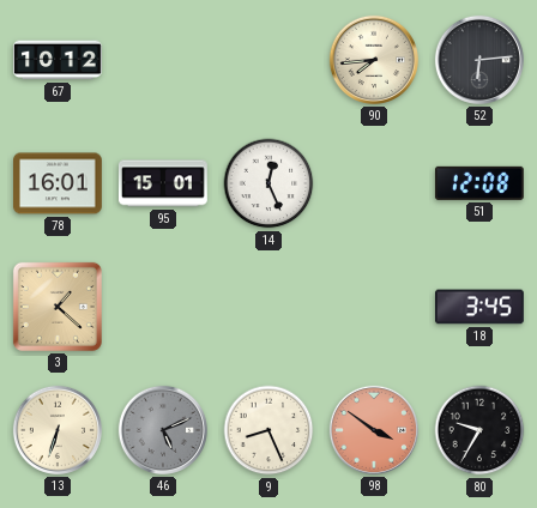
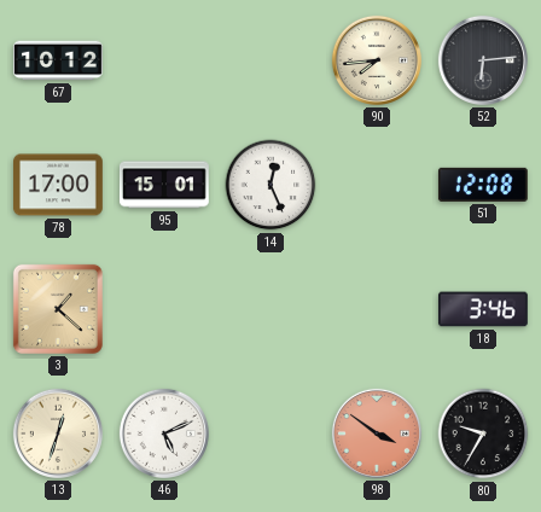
78: 16:01 -> 17:00
18: 3:45 -> 3:46
13: 6:33 -> 12:33
46 dial: grey -> white
9: 8:26 -> none
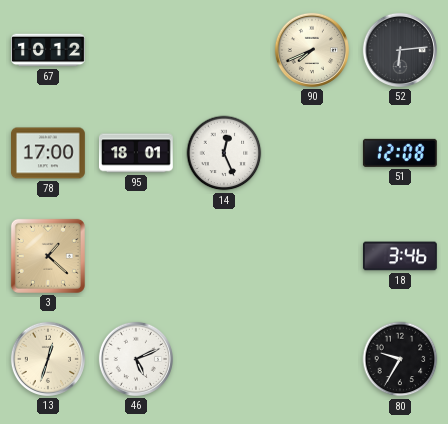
90: 7:44 -> 7:41
95: 15:01 -> 18:01
98: 3:51 -> none
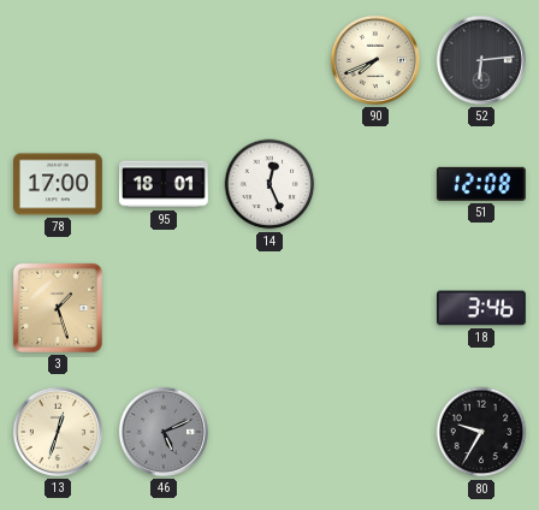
67: 10:12 -> none
3: 1:22 -> 1:27
46 dial: white -> grey
